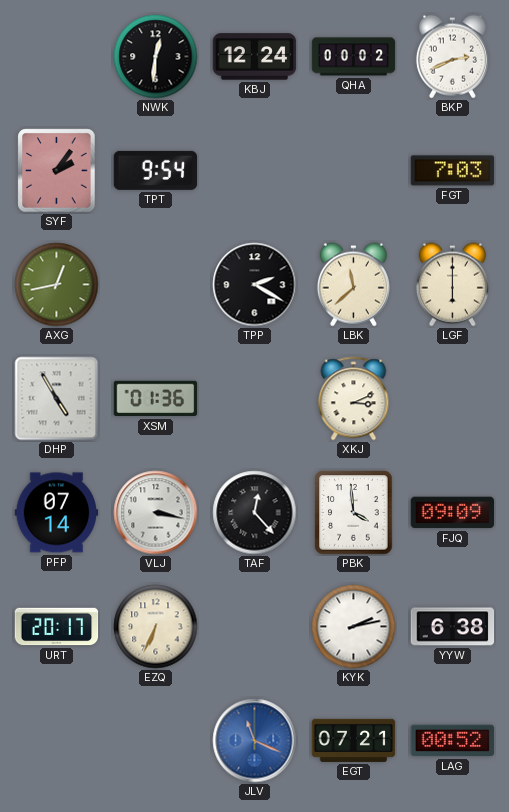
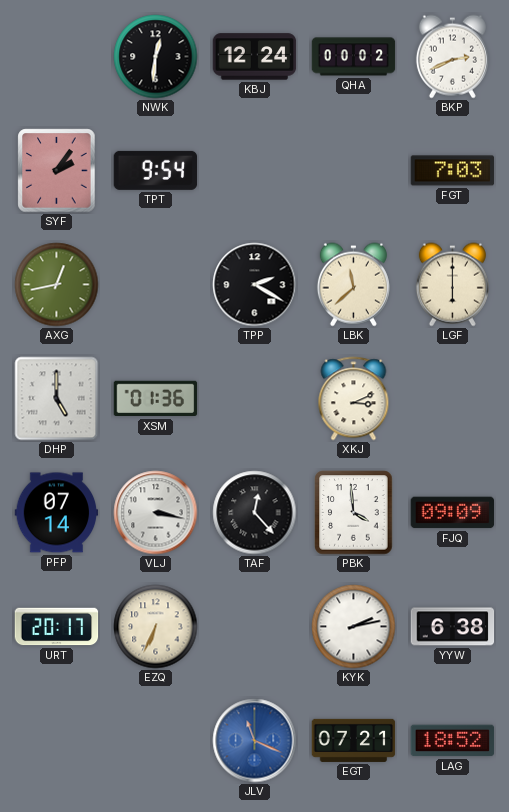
DHP: 4:55 -> 5:00
LAG: 00:52 -> 18:52
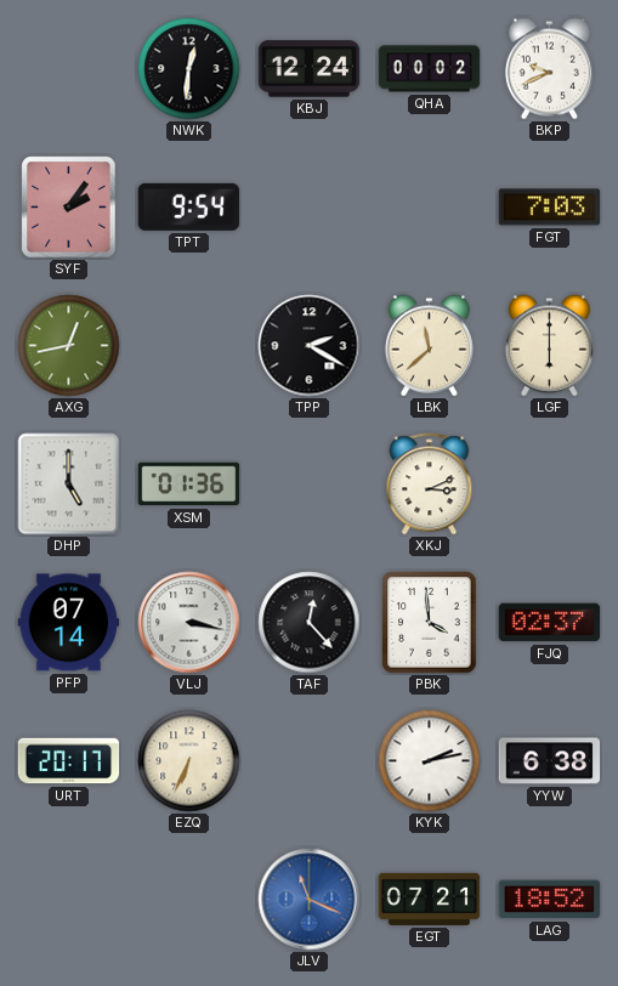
BKP: 2:41 -> 9:41
FJQ: 09:09 -> 02:37
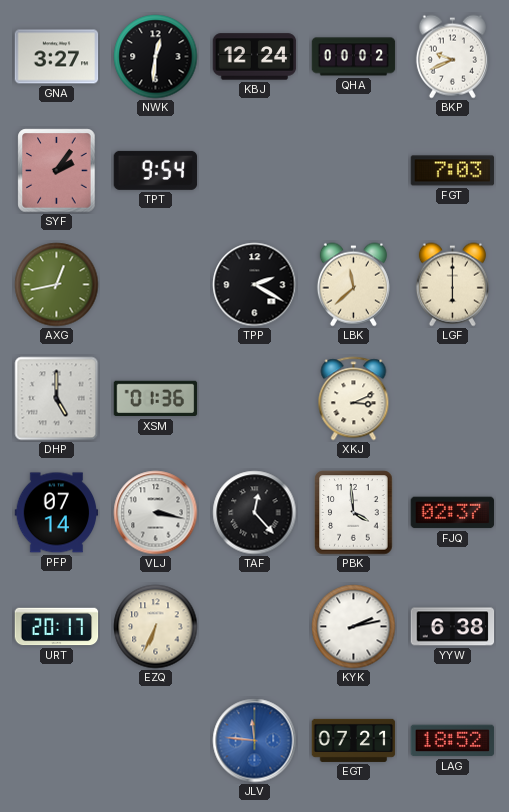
GNA: none -> 3:27
JLV: 11:19 -> 11:46
